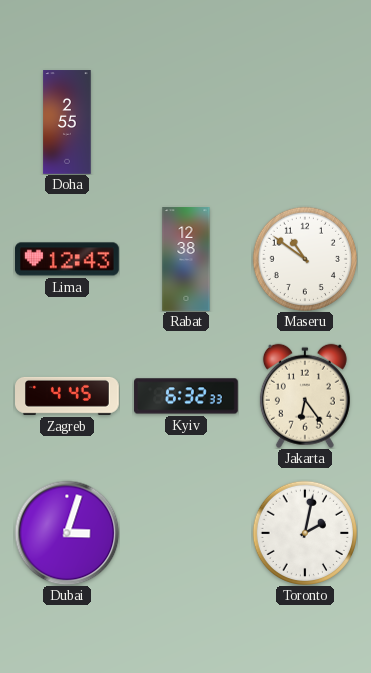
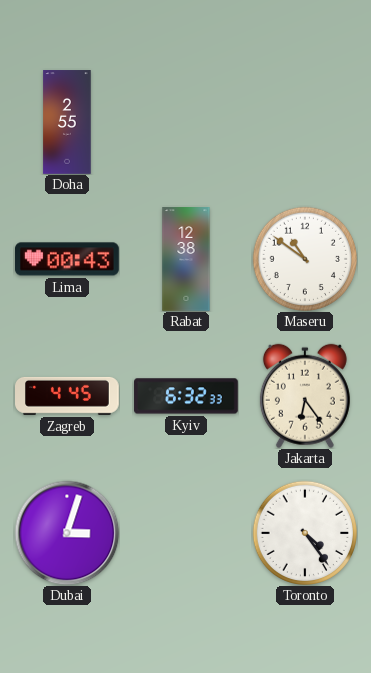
Lima: 12:43 -> 00:43
Toronto: 2:02 -> 4:24
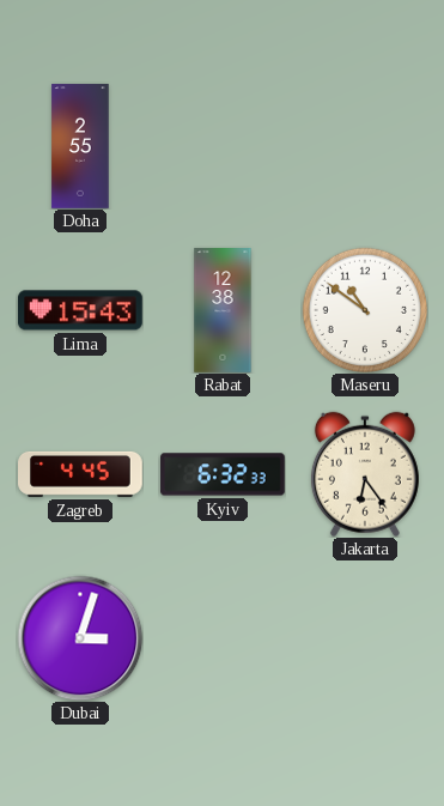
Lima: 00:43 -> 15:43
Toronto: 4:24 -> none
